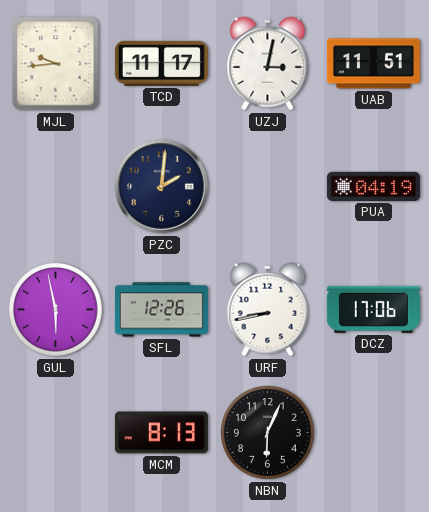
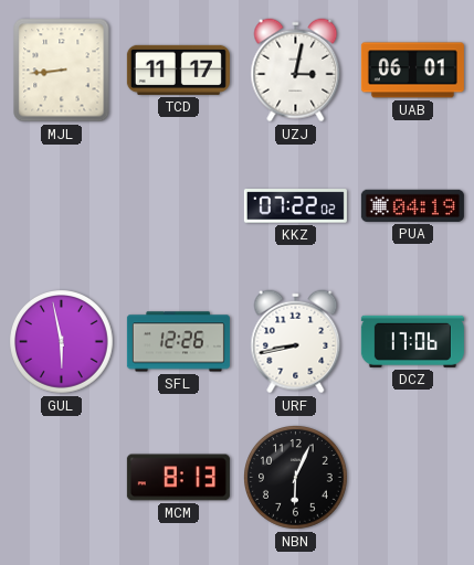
MJL: 9:44 -> 8:44
UAB: 11:51 -> 06:01
PZC: 2:01 -> none
KKZ: none -> 07:22
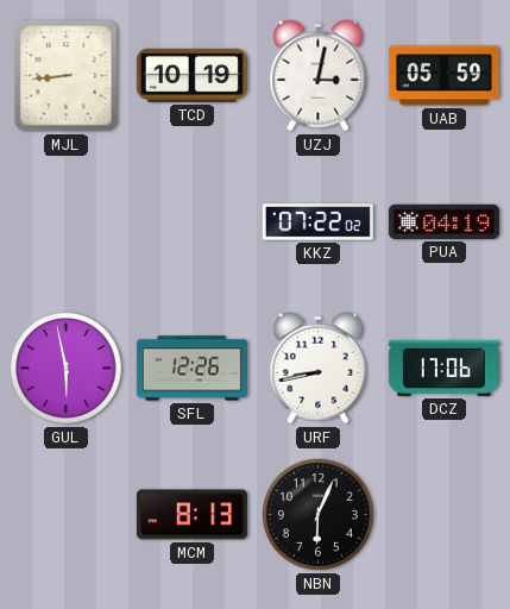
TCD: 11:17 -> 10:19
UAB: 06:01 -> 05:59
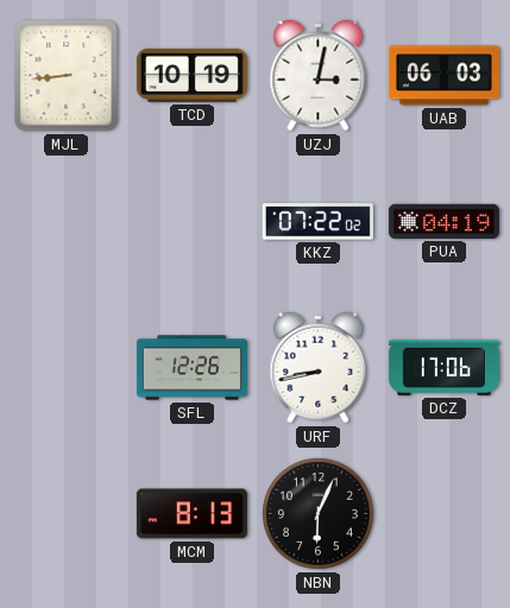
UAB: 05:59 -> 06:03
GUL: 5:58 -> none
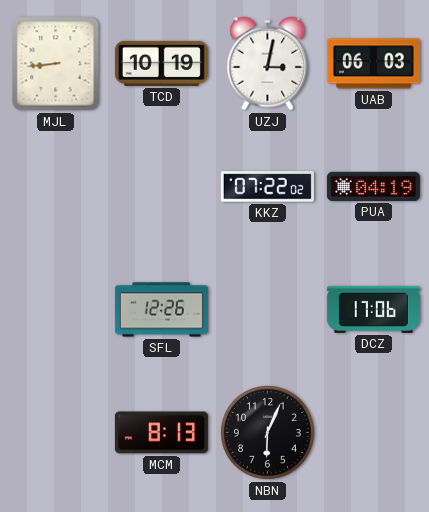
URF: 8:43 -> none
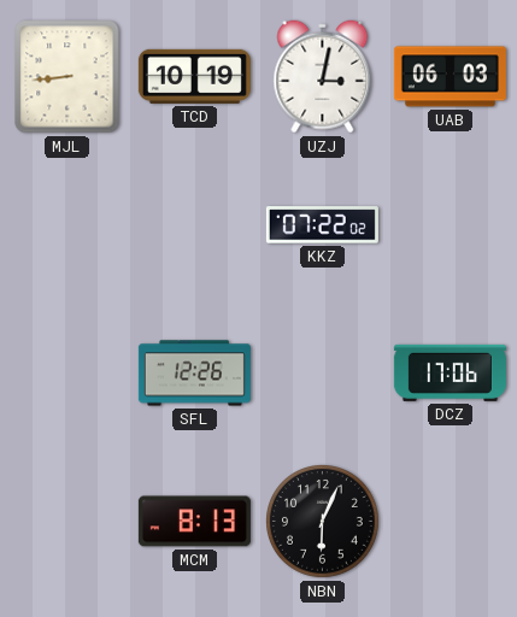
PUA: 04:19 -> none
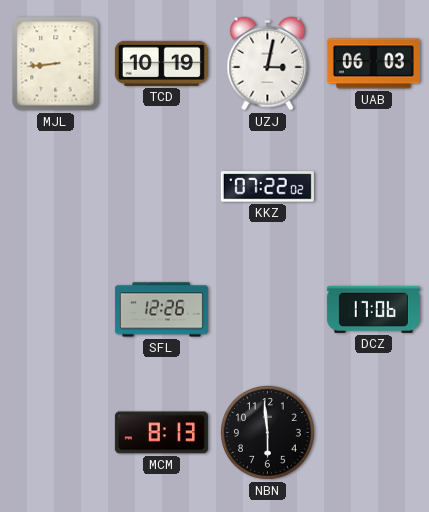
NBN: 6:04 -> 5:59
